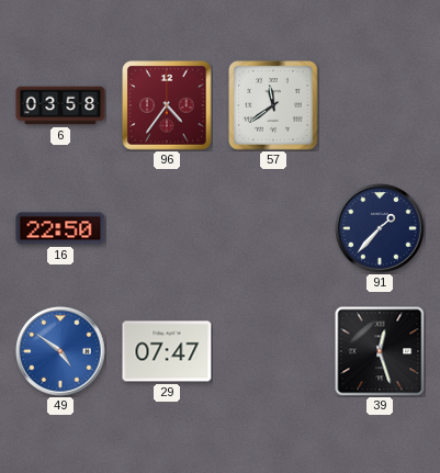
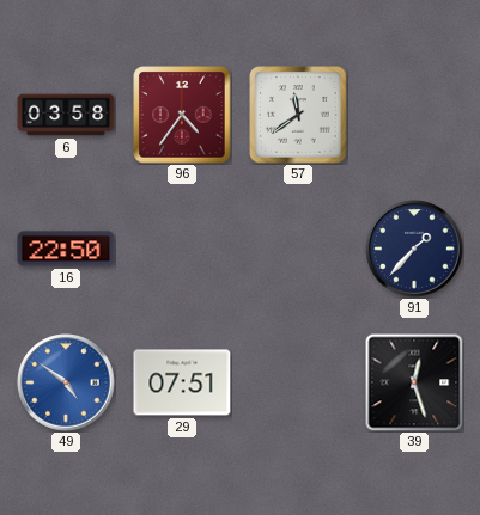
29: 07:47 -> 07:51
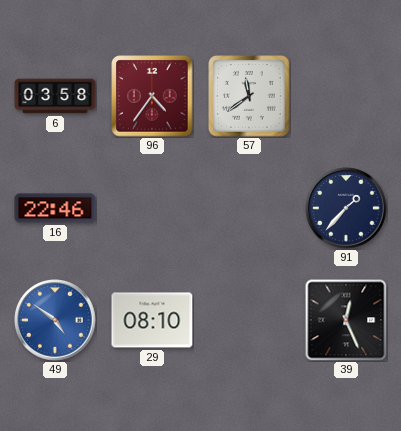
16: 22:50 -> 22:46
29: 07:51 -> 08:10
39: 12:27 -> 12:26
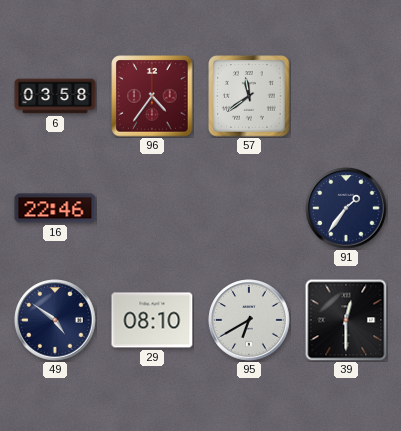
91: 1:37 -> 1:36
49 dial: blue -> navy
95: none -> 6:40
39: 12:26 -> 12:30
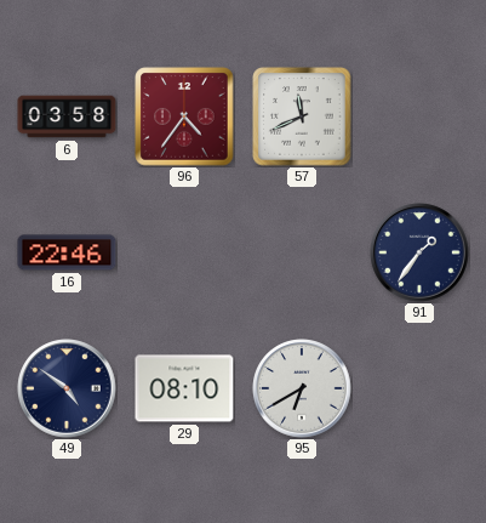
57: 11:39 -> 11:41
39: 12:30 -> none
